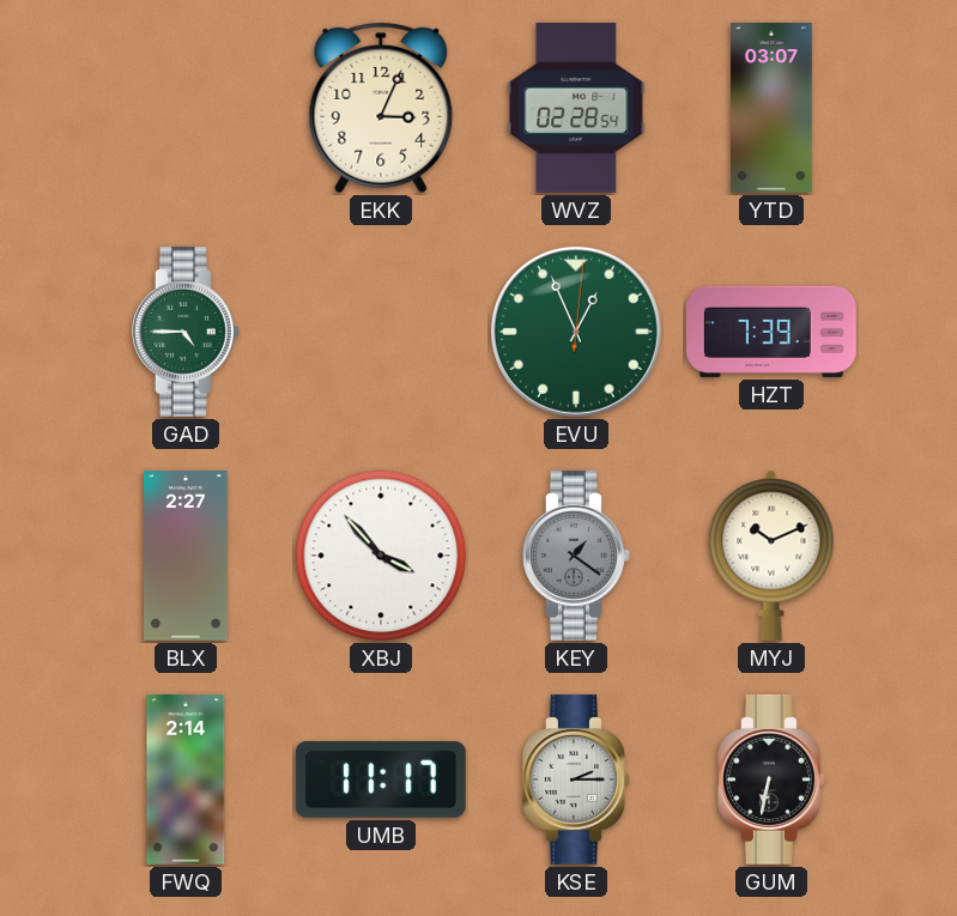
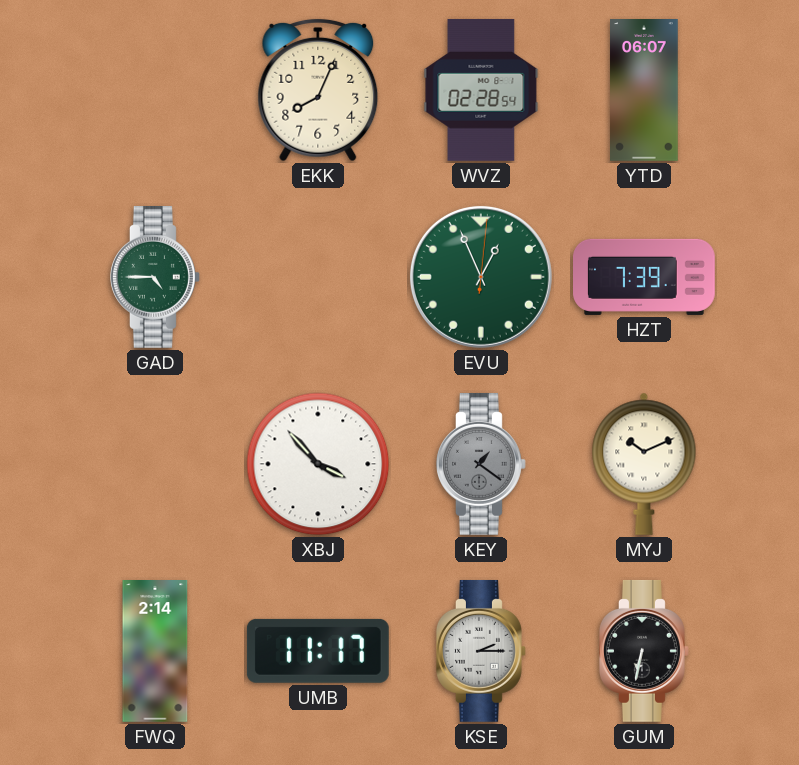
EKK: 3:04 -> 8:04
YTD: 03:07 -> 06:07
BLX: 2:27 -> none
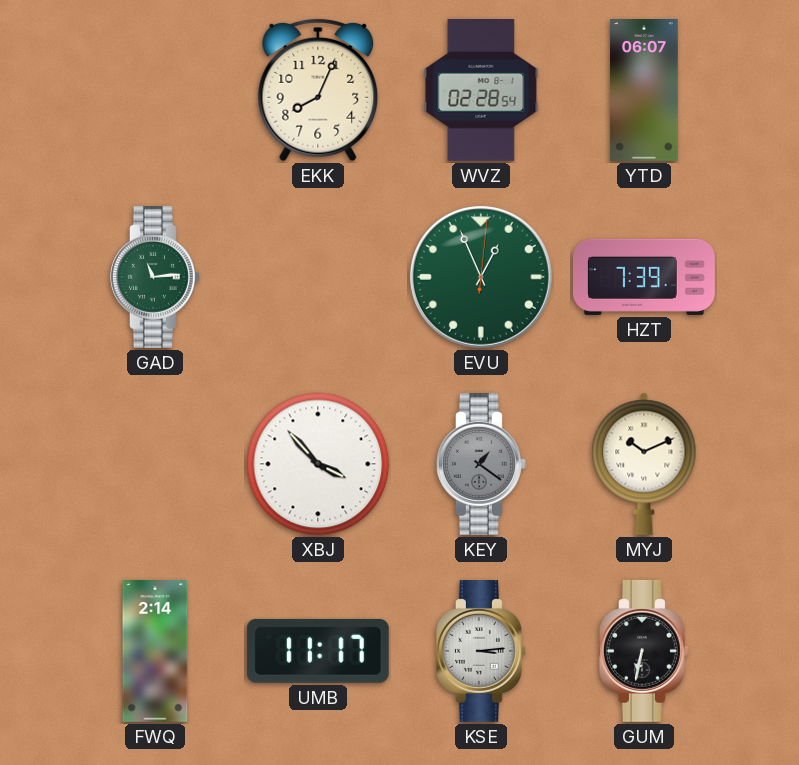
GAD: 4:45 -> 11:14
KSE: 2:15 -> 3:14
